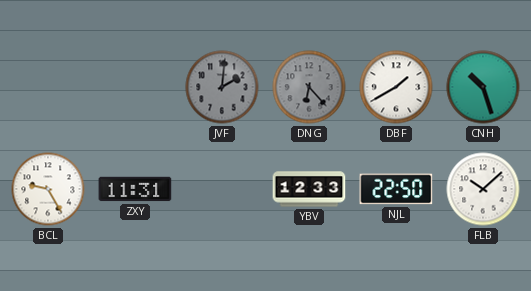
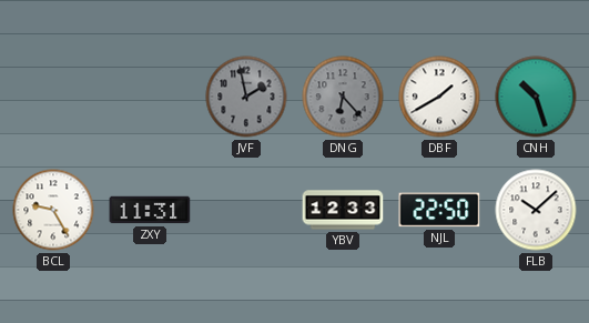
JVF: 2:01 -> 1:58
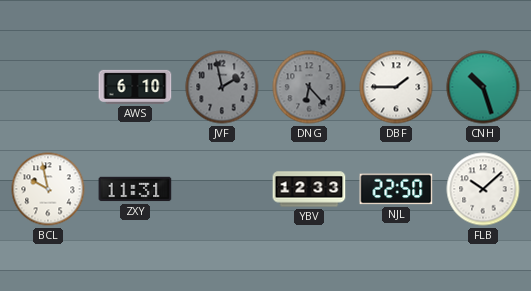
AWS: none -> 6:10
DBF: 1:40 -> 1:45
BCL: 9:25 -> 9:58
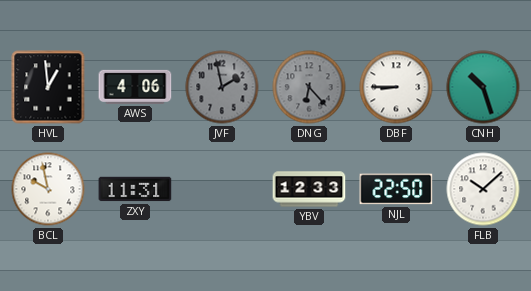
HVL: none -> 12:59
AWS: 6:10 -> 4:06
DBF: 1:45 -> 8:45
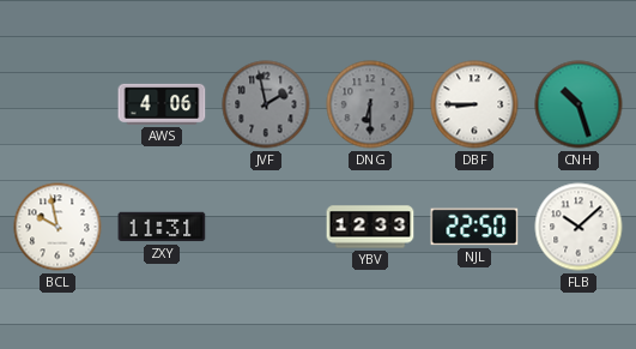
HVL: 12:59 -> none
DNG: 6:23 -> 6:30
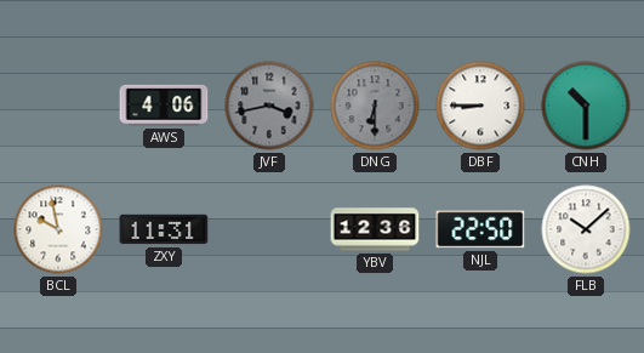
JVF: 1:58 -> 3:43
CNH: 10:27 -> 10:30
YBV: 12:33 -> 12:36
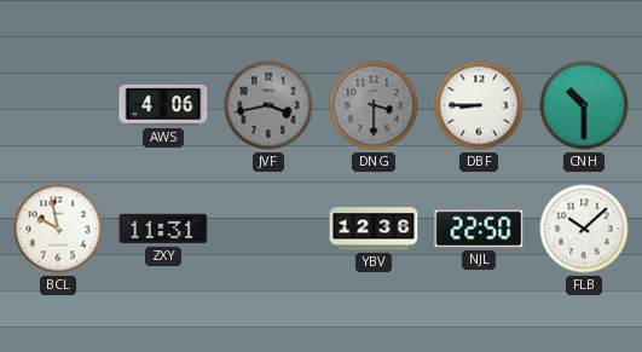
DNG: 6:30 -> 3:30
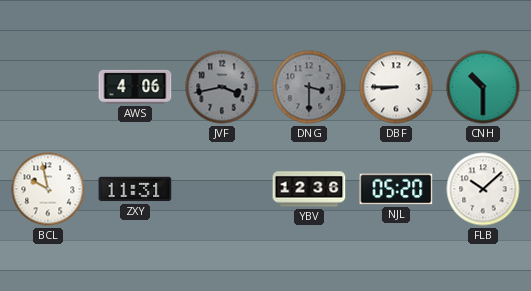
NJL: 22:50 -> 05:20
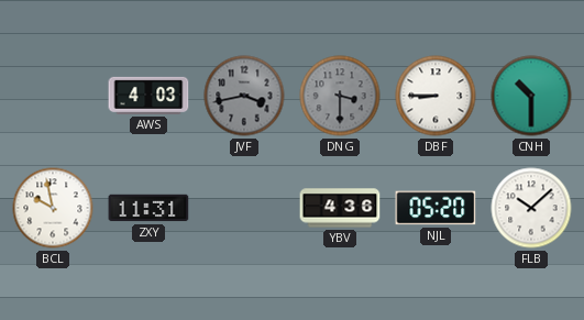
AWS: 4:06 -> 4:03
YBV: 12:36 -> 4:36
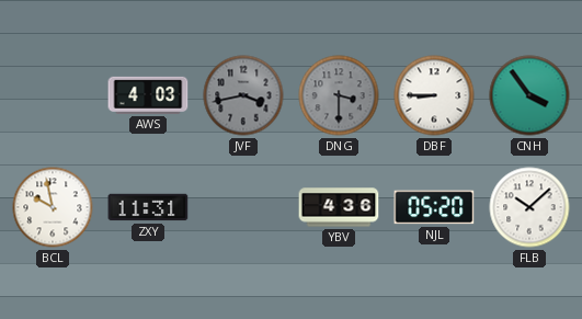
CNH: 10:30 -> 3:54
